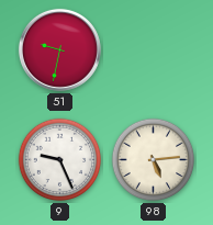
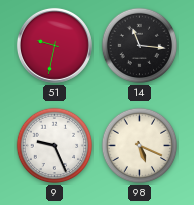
14: none -> 11:16
98: 5:14 -> 5:19
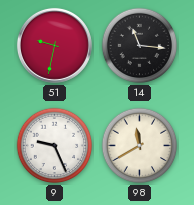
98: 5:19 -> 11:40
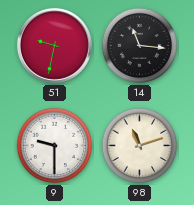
9: 9:26 -> 9:30
98: 11:40 -> 11:12
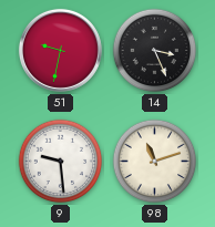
14: 11:16 -> 3:26
9: 9:30 -> 9:29
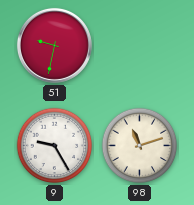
14: 3:26 -> none
9: 9:29 -> 9:25
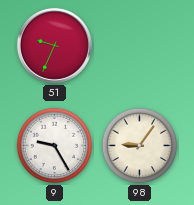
51: 9:32 -> 9:34
98: 11:12 -> 9:06
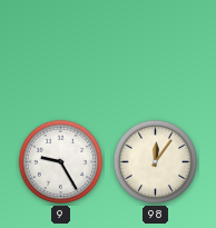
51: 9:34 -> none
98: 9:06 -> 12:06
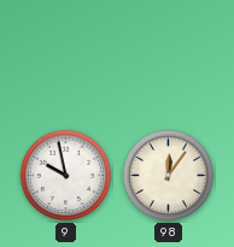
9: 9:25 -> 9:58
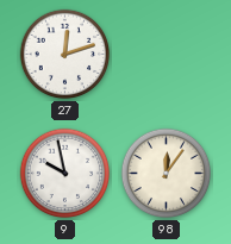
27: none -> 12:12
